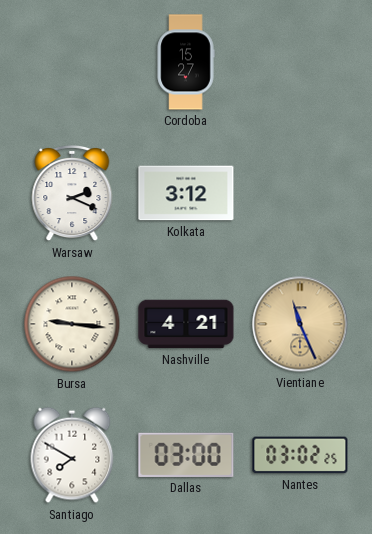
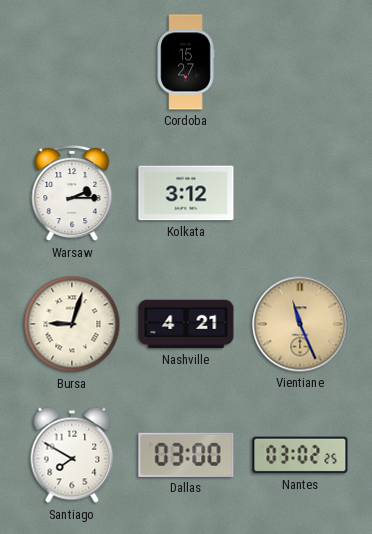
Warsaw: 2:19 -> 2:15
Bursa: 9:16 -> 9:03
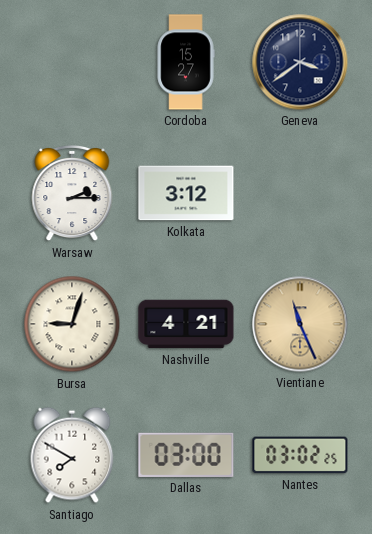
Geneva: none -> 3:39
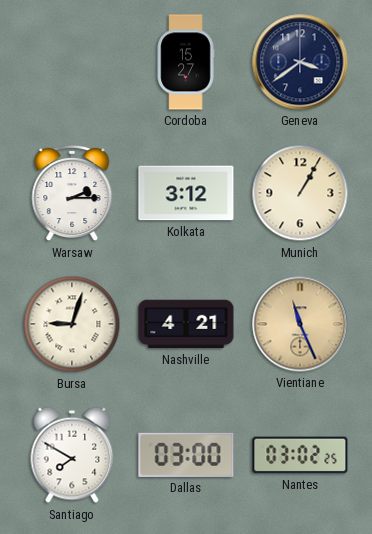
Munich: none -> 1:05
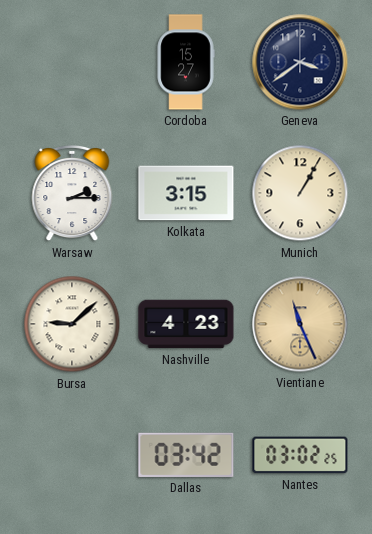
Kolkata: 3:12 -> 3:15
Bursa: 9:03 -> 9:08
Nashville: 4:21 -> 4:23
Santiago: 7:50 -> none
Dallas: 03:00 -> 03:42
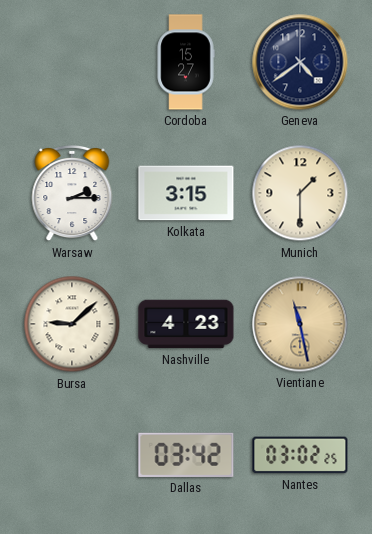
Geneva: 3:39 -> 4:39
Munich: 1:05 -> 1:30
Vientiane: 11:26 -> 11:28
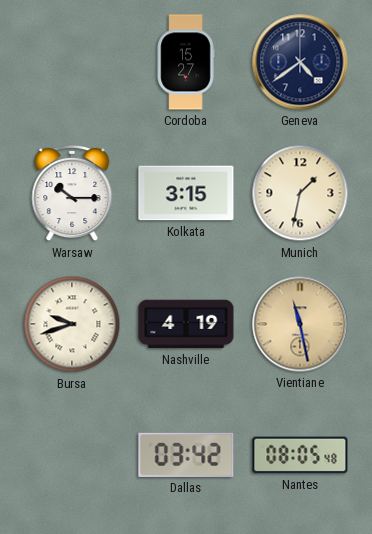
Warsaw: 2:15 -> 10:15
Munich: 1:30 -> 1:32
Bursa: 9:08 -> 9:42
Nashville: 4:23 -> 4:19
Nantes: 03:02 -> 08:05
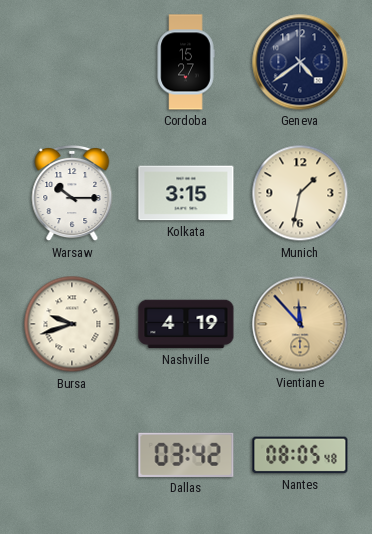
Vientiane: 11:28 -> 11:53
